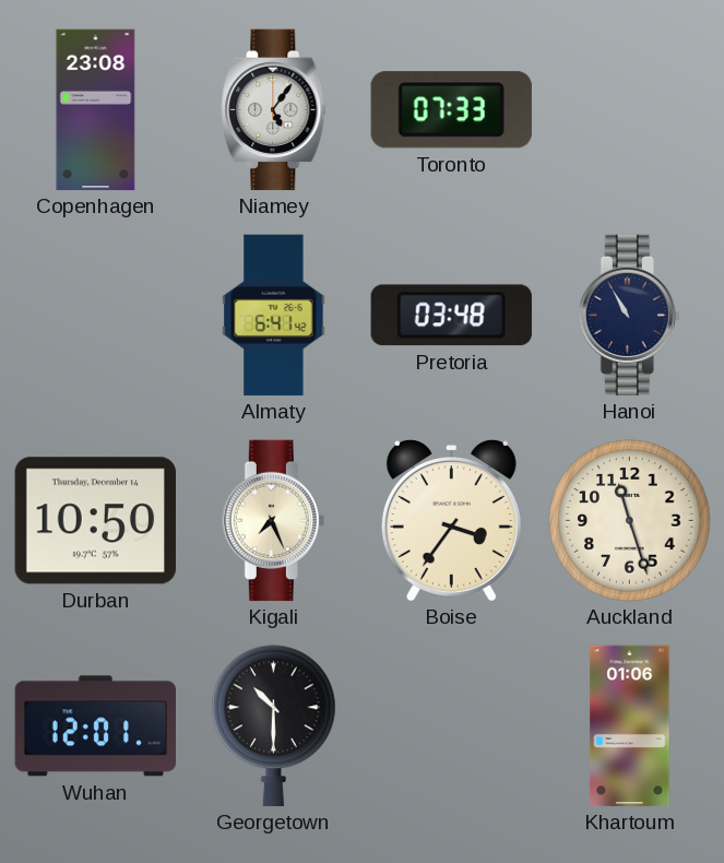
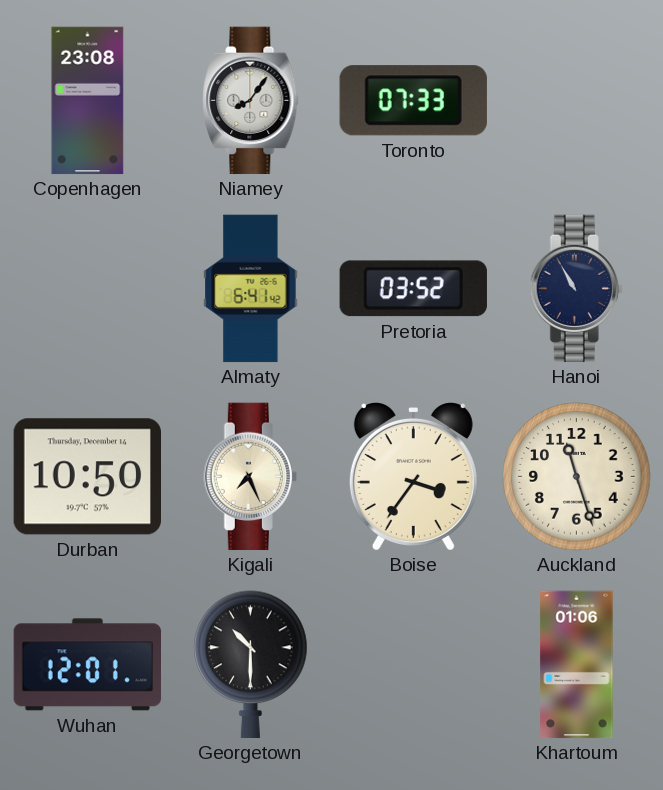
Niamey: 5:06 -> 8:06
Pretoria: 03:48 -> 03:52
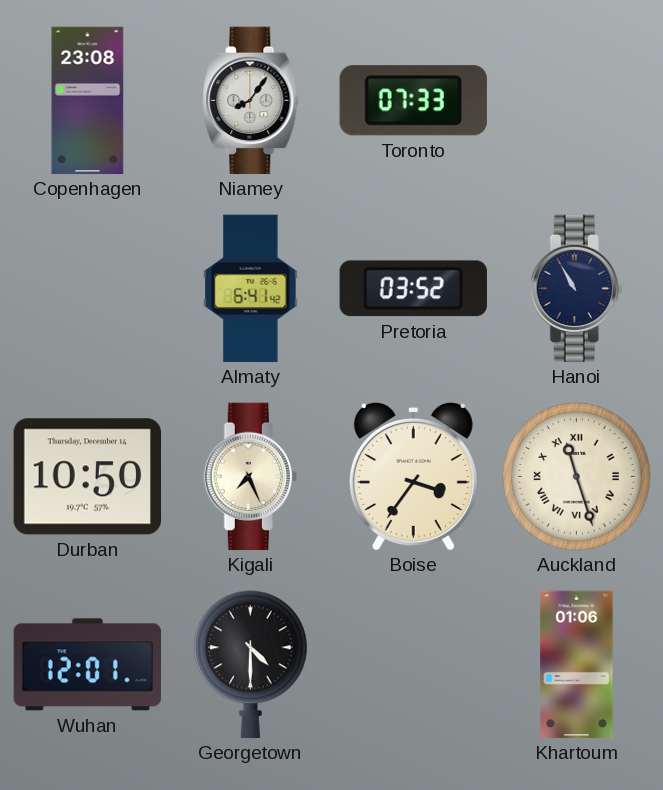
Auckland numerals: Arabic -> Roman
Georgetown: 10:30 -> 4:30
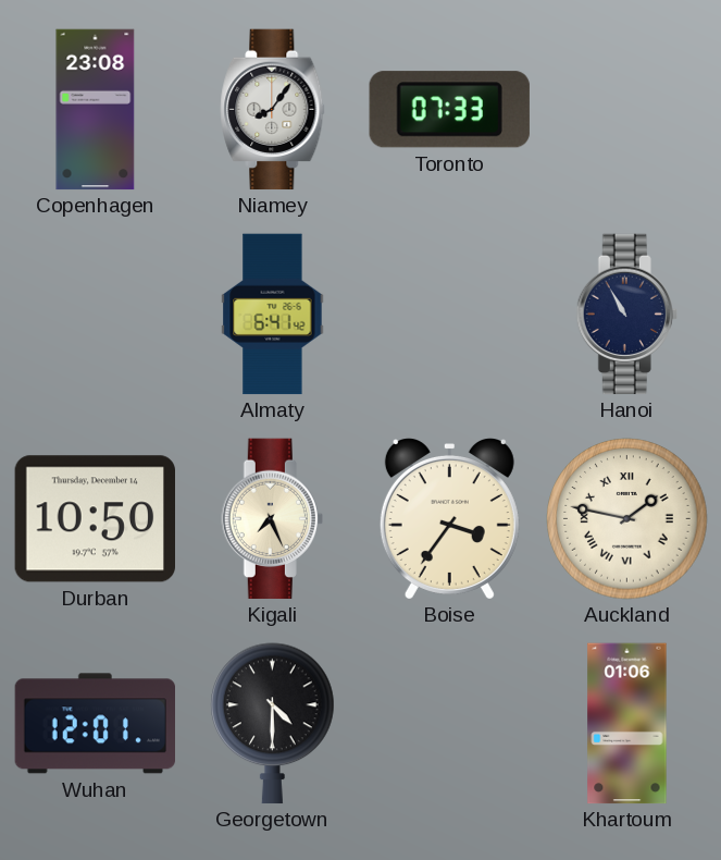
Pretoria: 03:52 -> none
Auckland: 11:27 -> 1:47
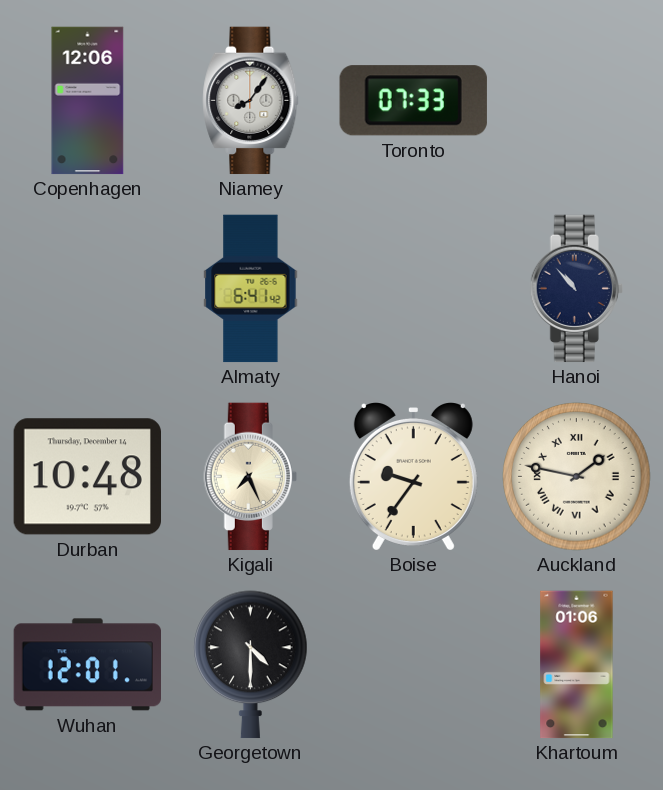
Copenhagen: 23:08 -> 12:06
Hanoi: 10:55 -> 10:53
Durban: 10:50 -> 10:48
Boise: 3:36 -> 9:36
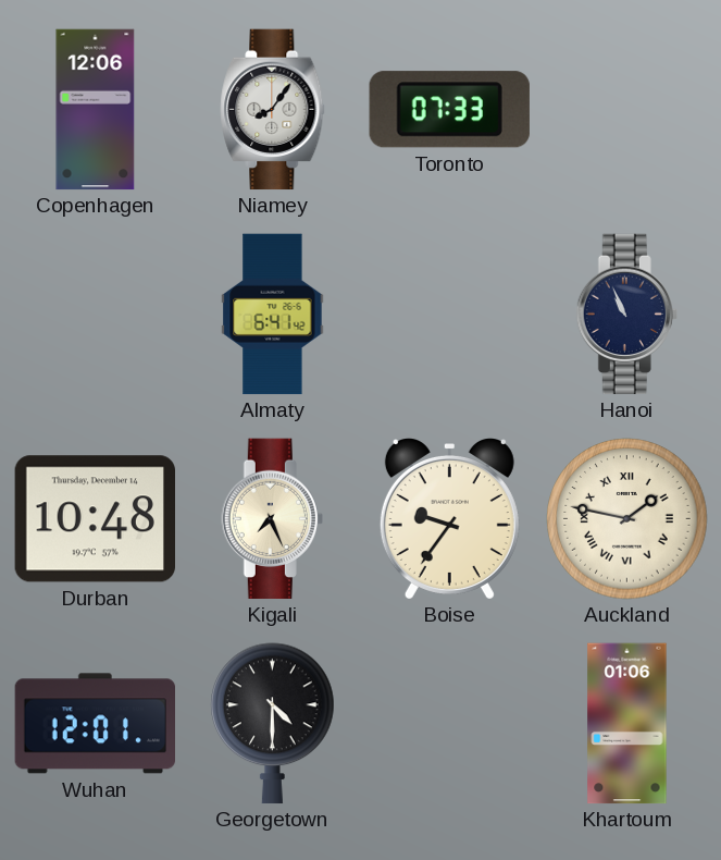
Hanoi: 10:53 -> 10:56
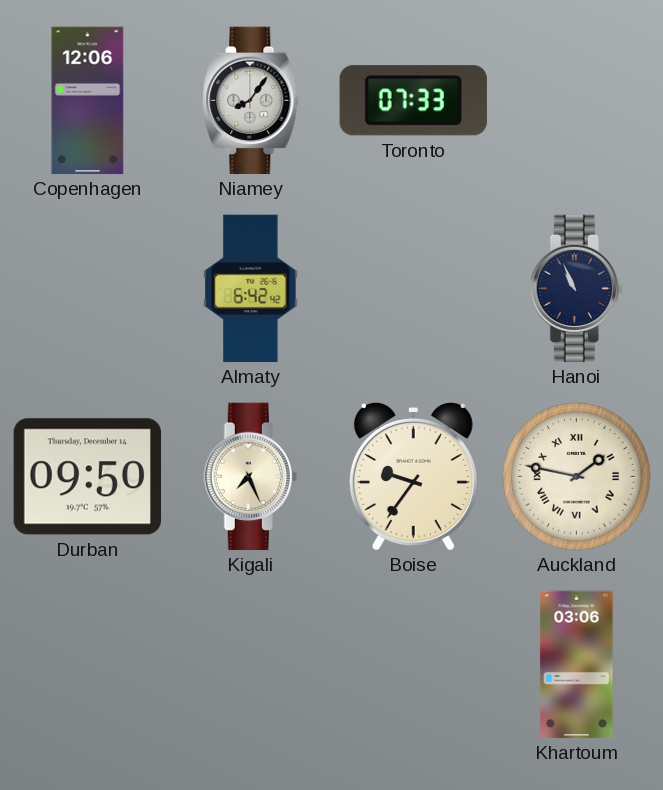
Almaty: 6:41 -> 6:42
Durban: 10:48 -> 09:50
Wuhan: 12:01 -> none
Georgetown: 4:30 -> none
Khartoum: 01:06 -> 03:06
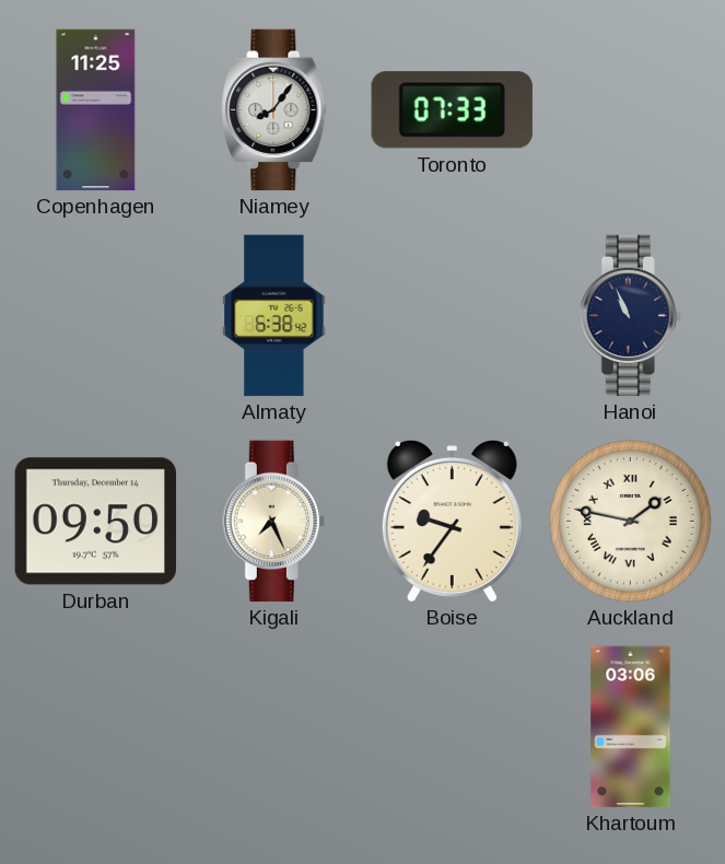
Copenhagen: 12:06 -> 11:25
Almaty: 6:42 -> 6:38
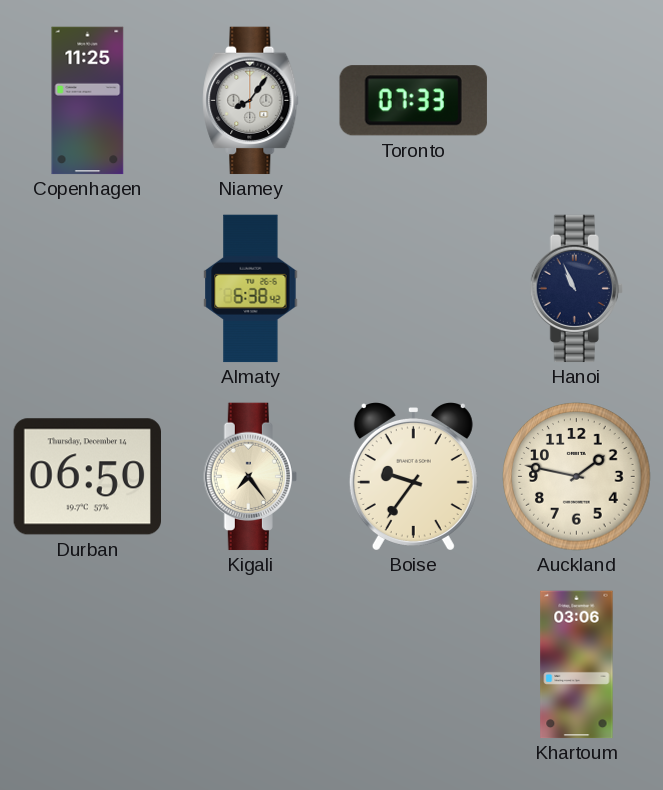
Durban: 09:50 -> 06:50
Kigali: 7:26 -> 7:24
Auckland numerals: Roman -> Arabic
